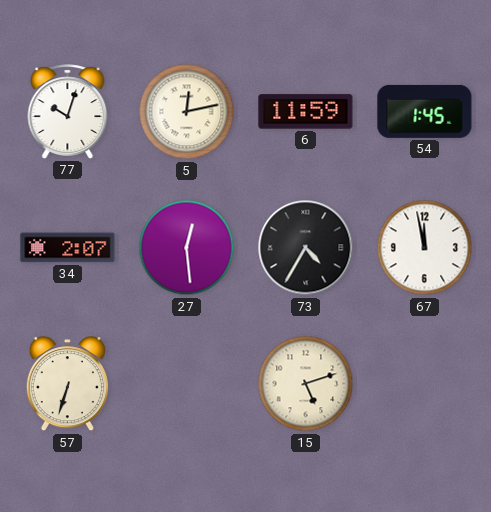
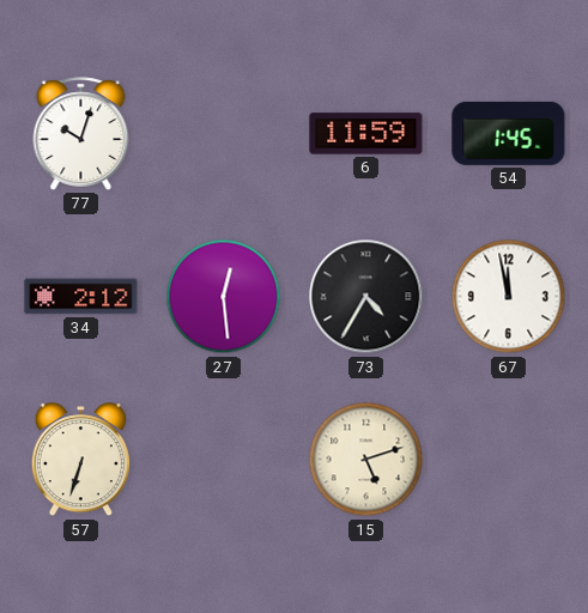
5: 12:13 -> none
34: 2:07 -> 2:12
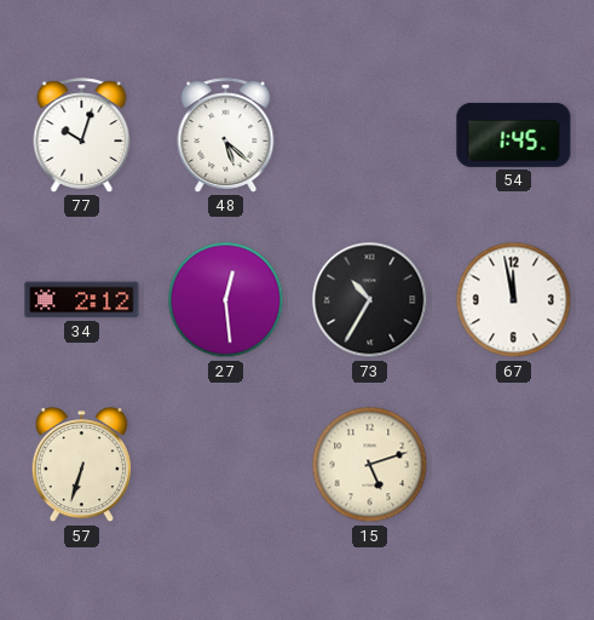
48: none -> 5:22
6: 11:59 -> none
73: 4:35 -> 10:35
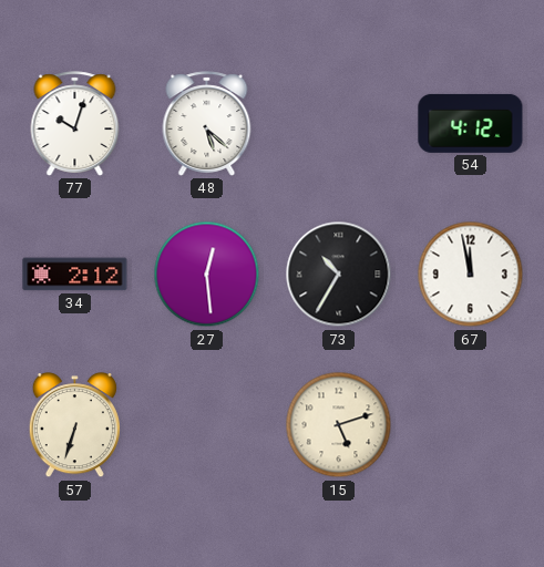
54: 1:45 -> 4:12
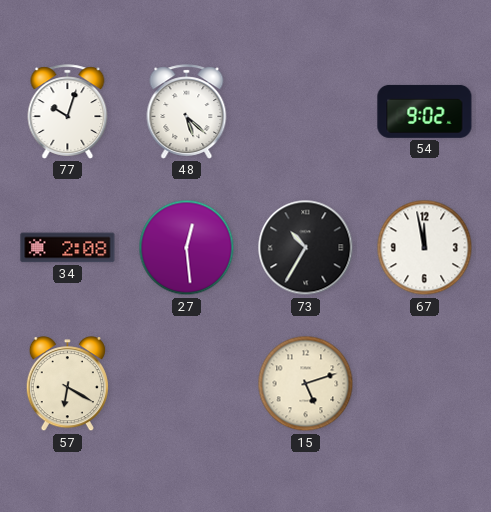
54: 4:12 -> 9:02
34: 2:12 -> 2:08
57: 6:33 -> 6:20
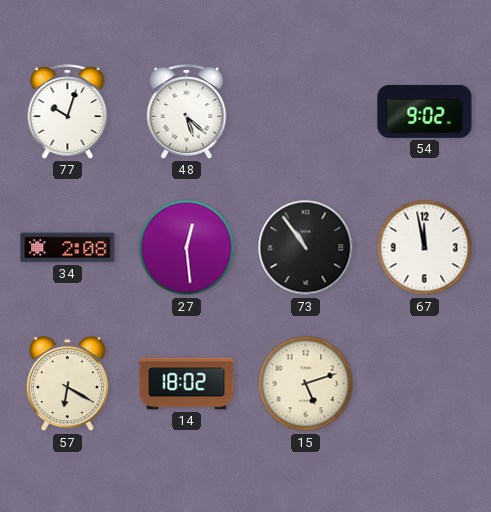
73: 10:35 -> 10:54
14: none -> 18:02
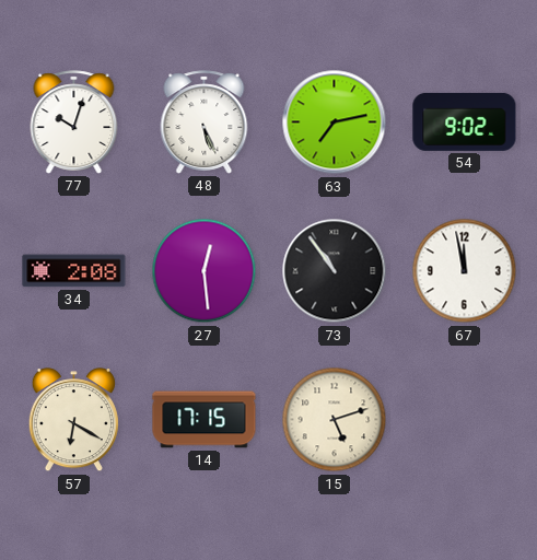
48: 5:22 -> 5:26
63: none -> 7:13
14: 18:02 -> 17:15
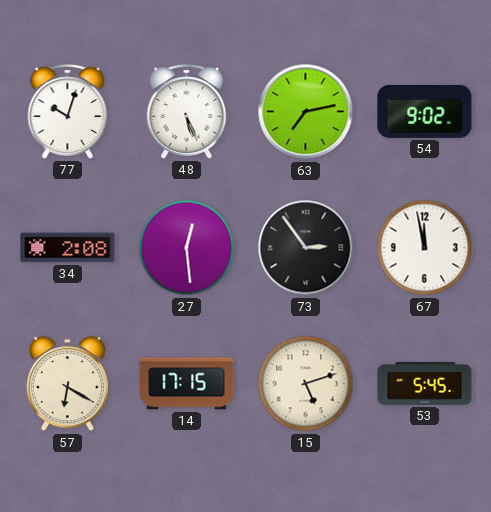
73: 10:54 -> 2:54
53: none -> 5:45
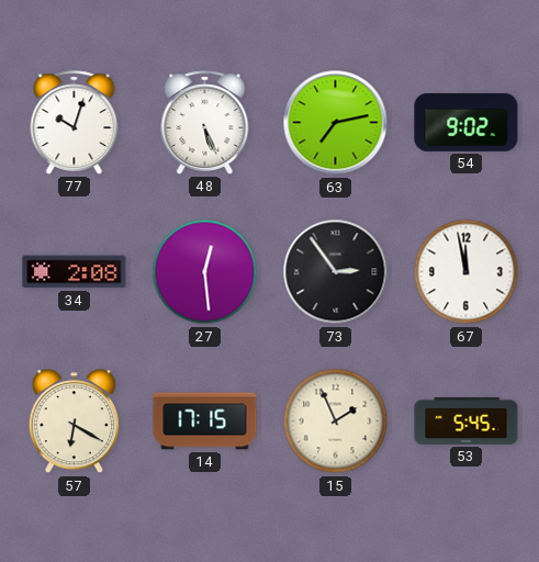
15: 5:12 -> 1:56
